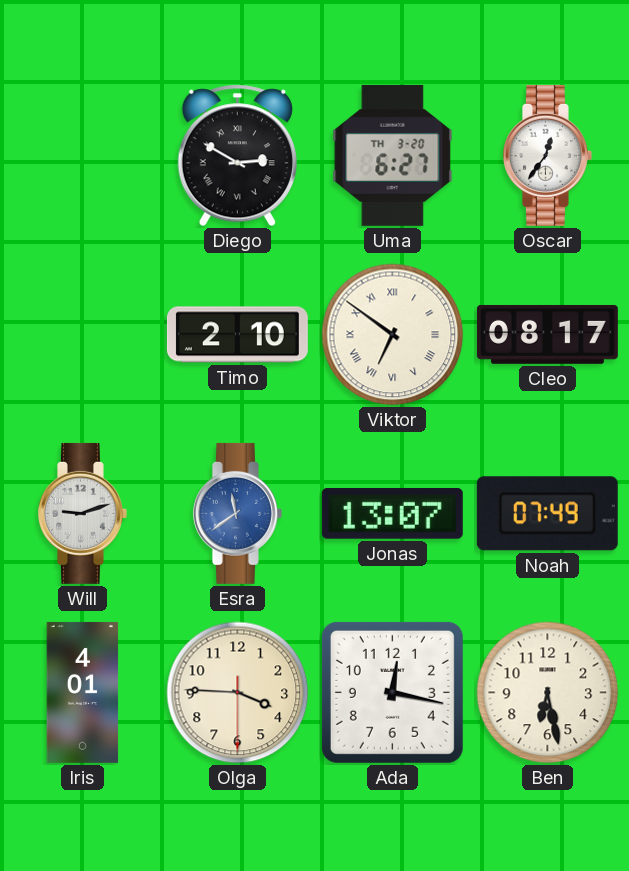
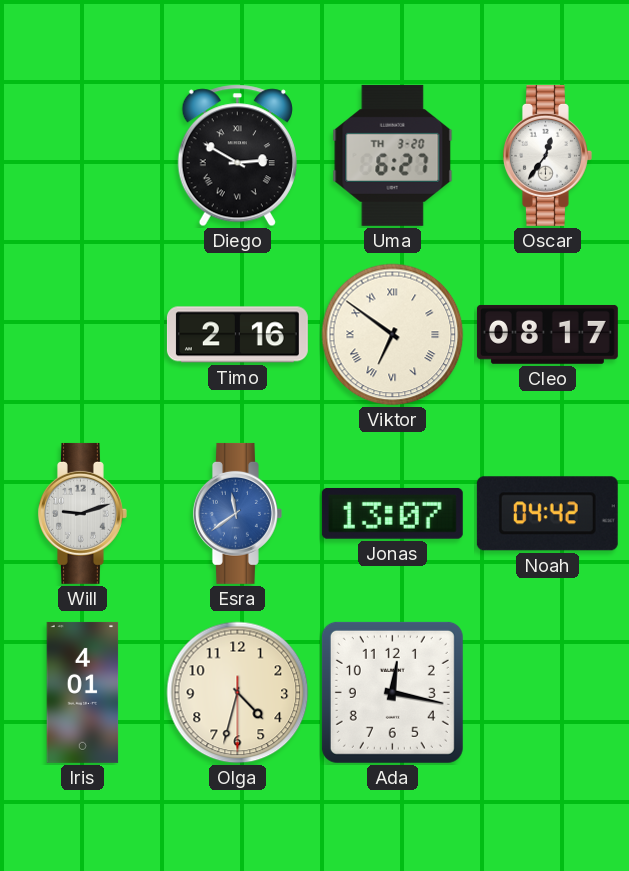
Timo: 2:10 -> 2:16
Noah: 07:49 -> 04:42
Olga: 3:45 -> 4:32
Ben: 6:28 -> none
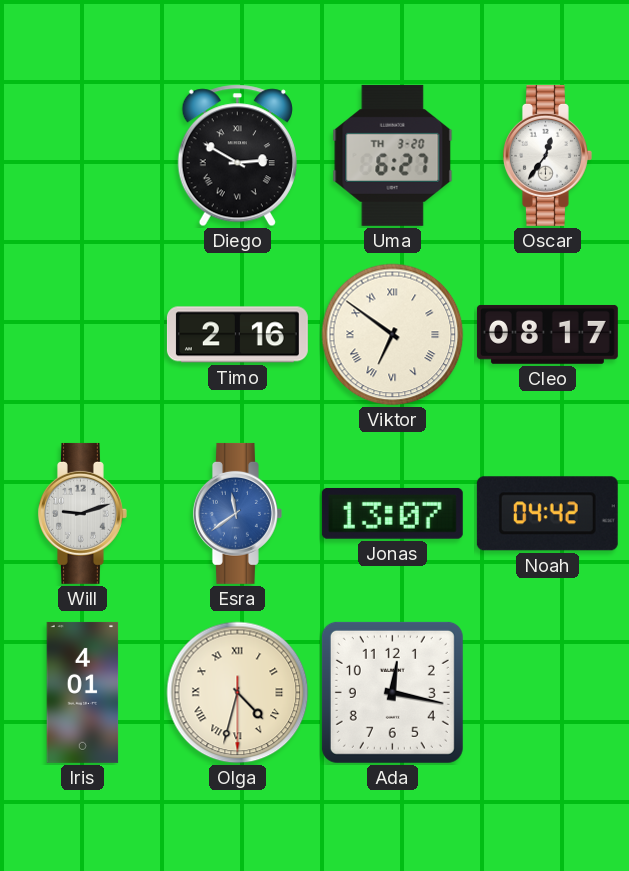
Olga numerals: Arabic -> Roman
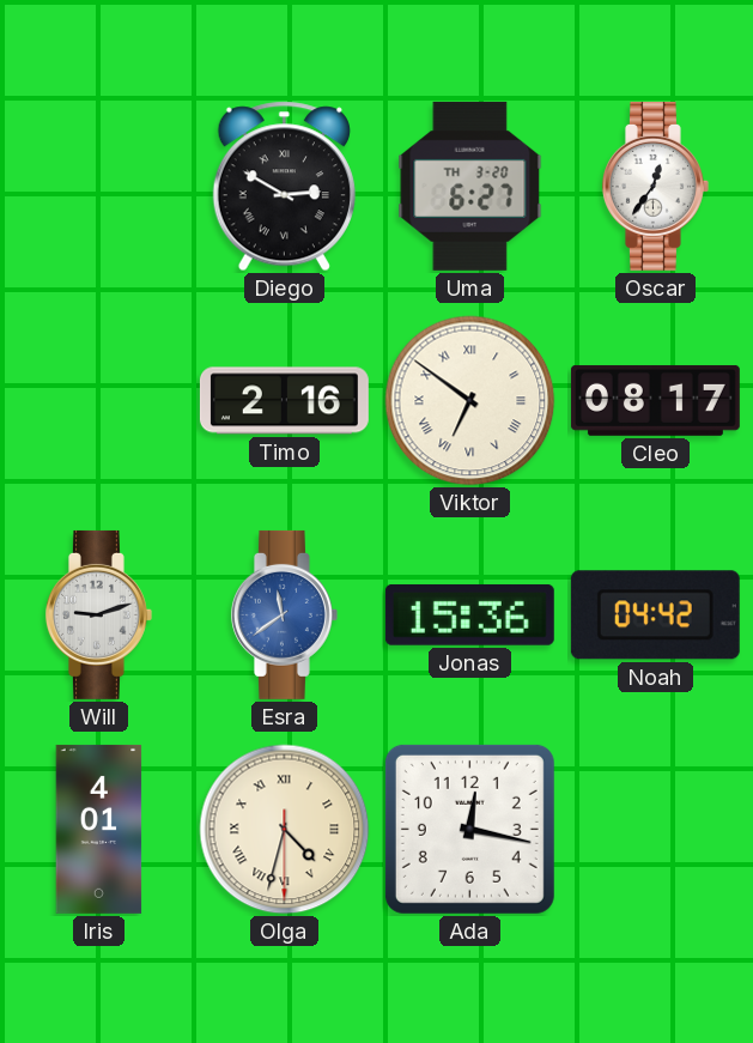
Jonas: 13:07 -> 15:36
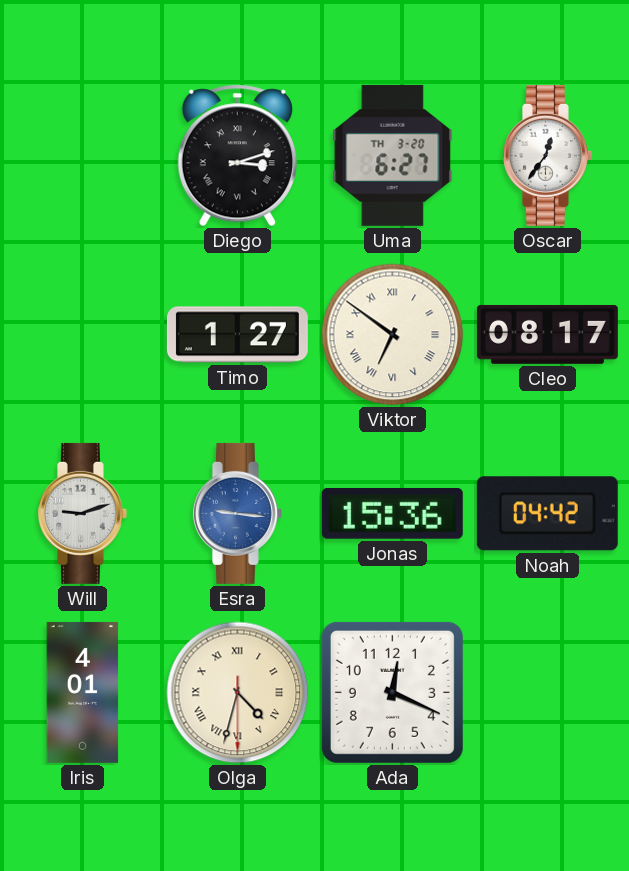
Diego: 2:50 -> 3:12
Timo: 2:16 -> 1:27
Esra: 11:39 -> 9:16
Ada: 12:17 -> 12:19
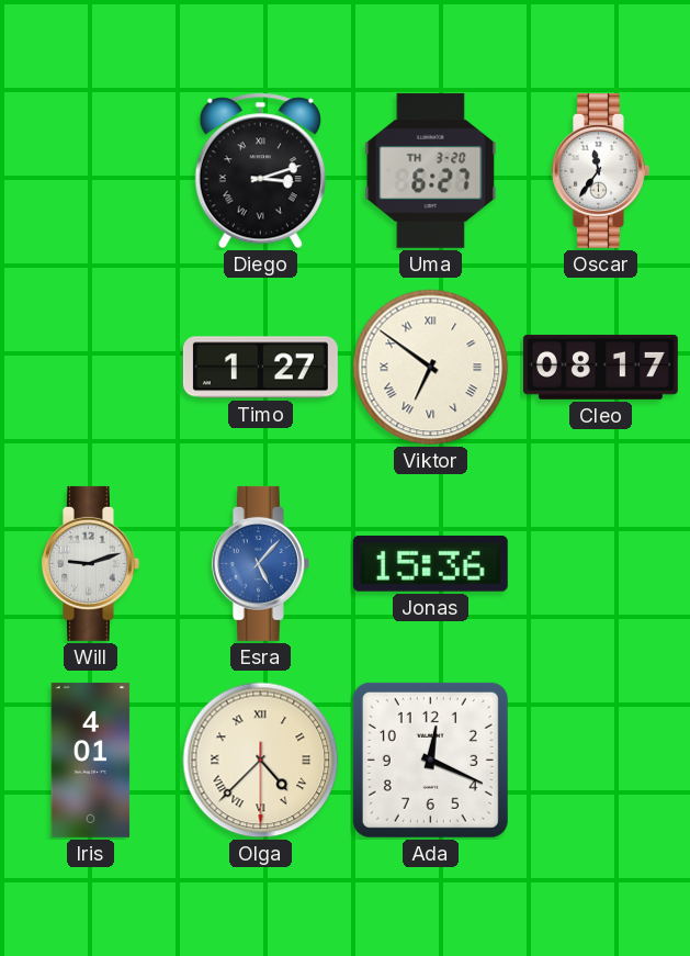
Oscar: 12:36 -> 11:36
Esra: 9:16 -> 5:07
Noah: 04:42 -> none
Olga: 4:32 -> 4:37
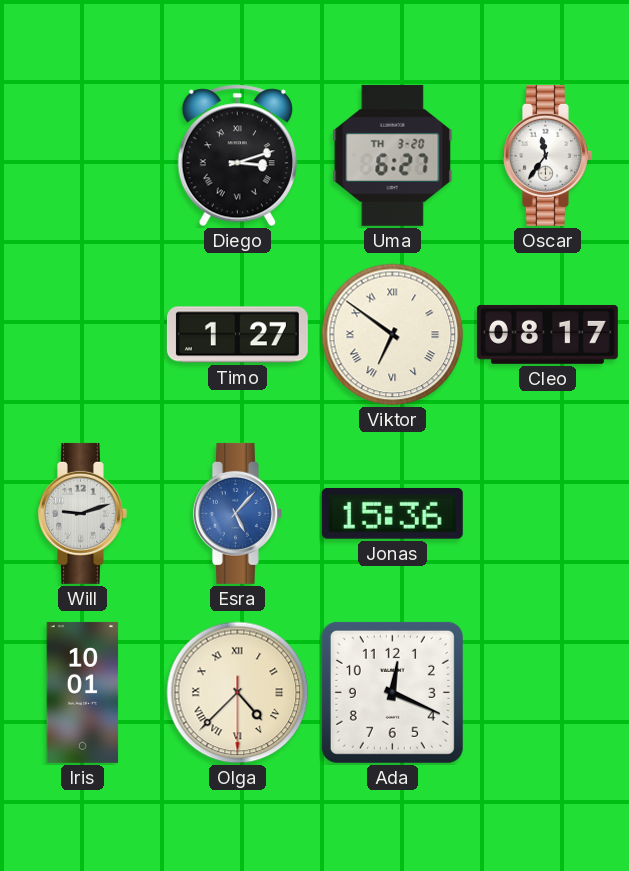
Iris: 4:01 -> 10:01
